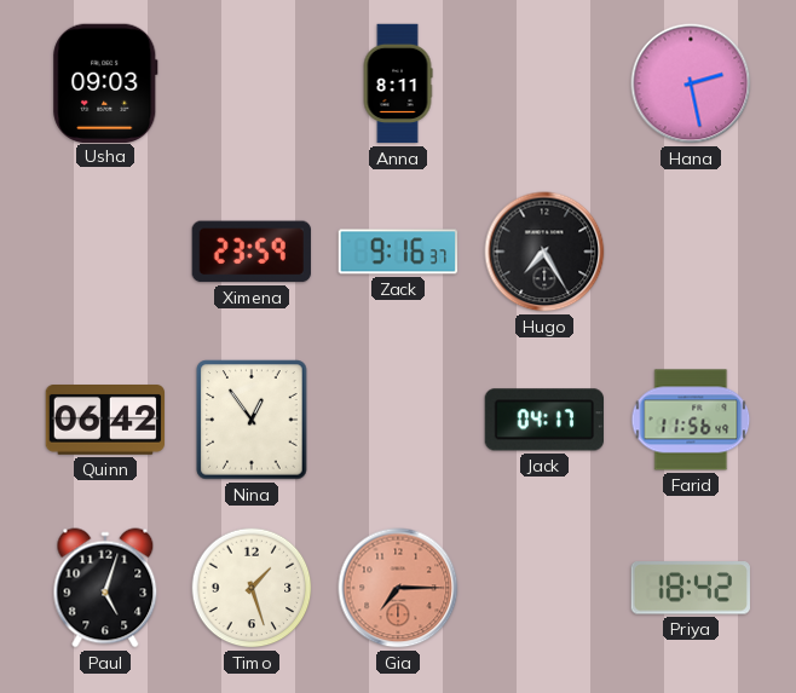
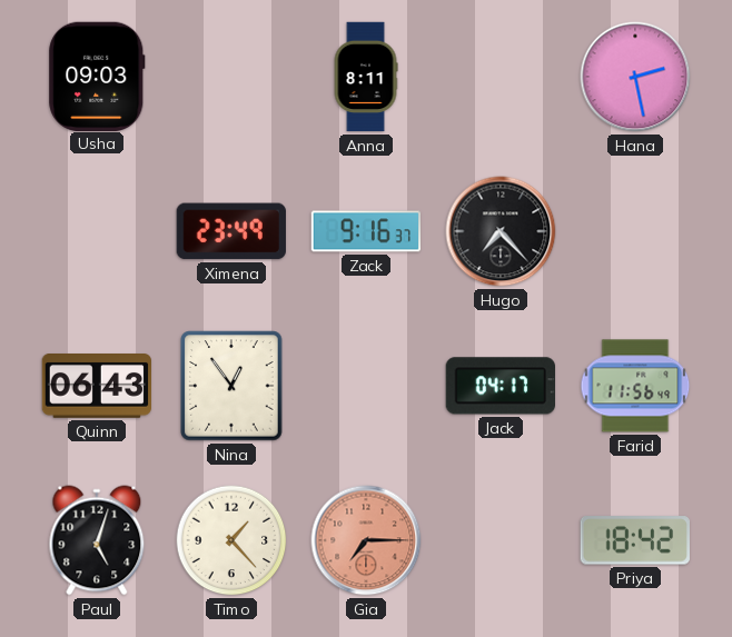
Ximena: 23:59 -> 23:49
Hugo: 7:25 -> 7:23
Quinn: 06:42 -> 06:43
Timo: 1:27 -> 1:23
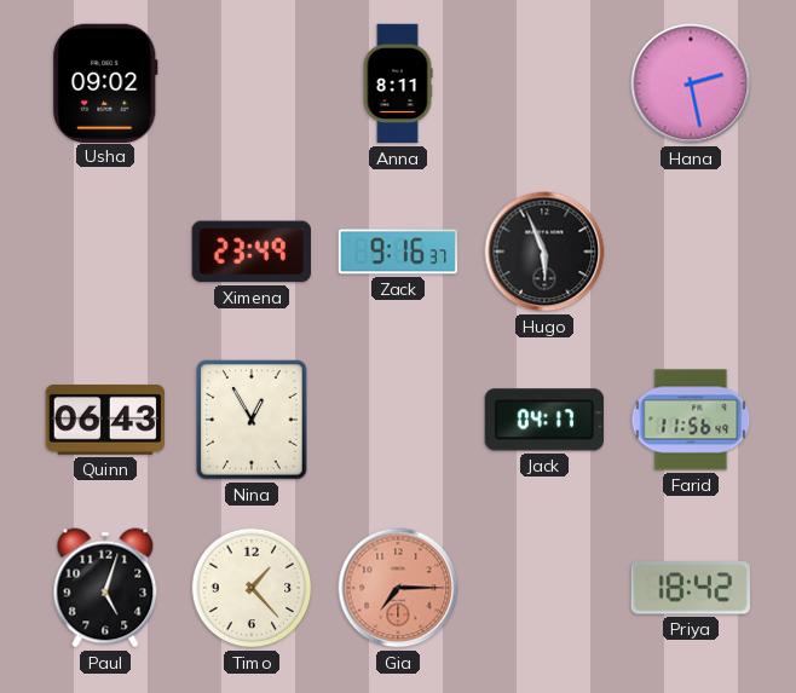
Usha: 09:03 -> 09:02
Hugo: 7:23 -> 5:56
Nina: 12:54 -> 12:55
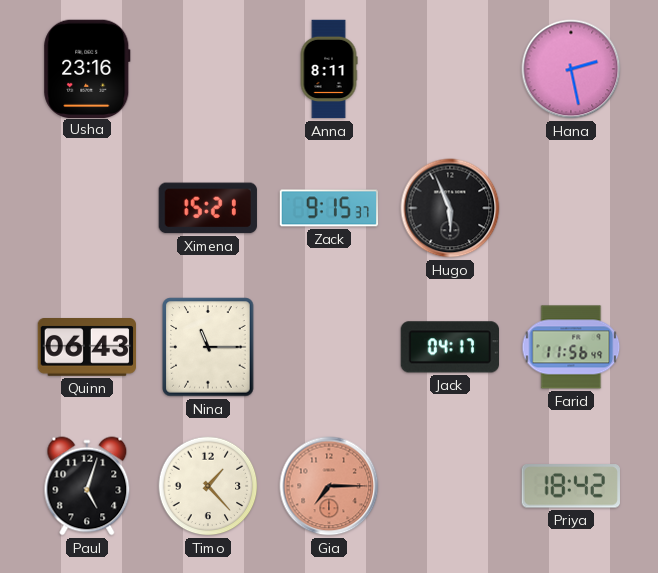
Usha: 09:02 -> 23:16
Ximena: 23:49 -> 15:21
Zack: 9:16 -> 9:15
Nina: 12:55 -> 11:15
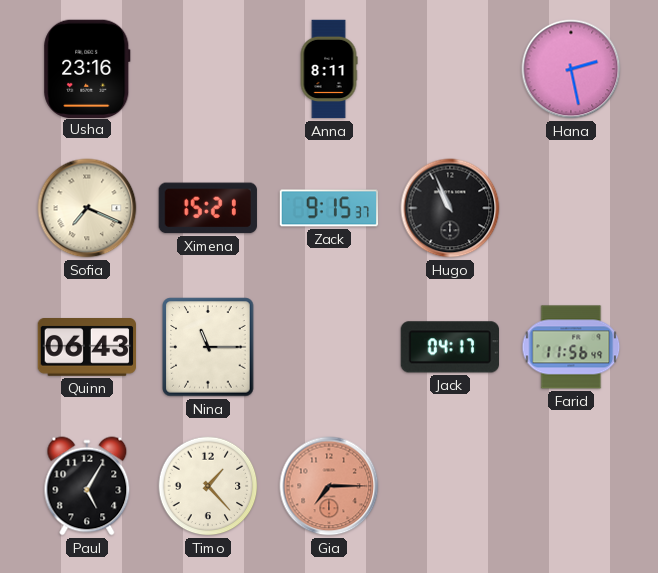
Sofia: none -> 7:19
Hugo: 5:56 -> 10:56
Paul: 5:03 -> 5:05
Priya: 18:42 -> none
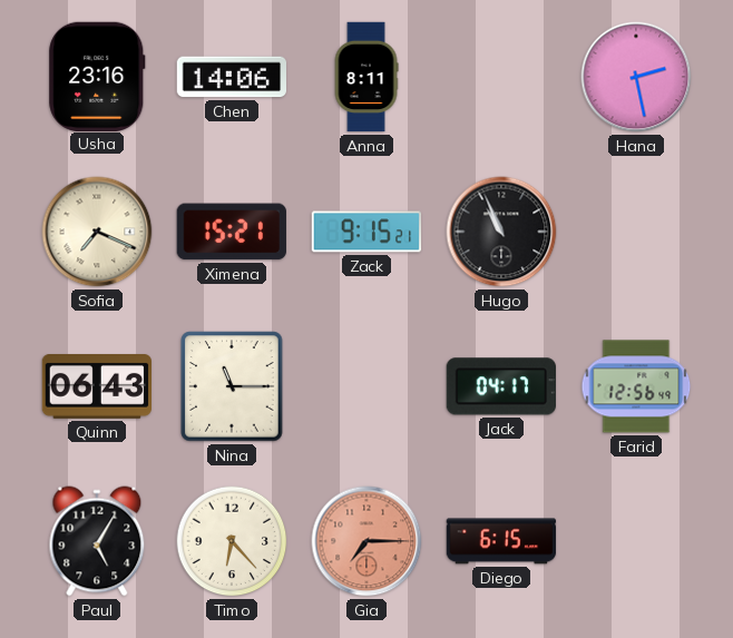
Chen: none -> 14:06
Zack: 9:15:37 -> 9:15:21
Farid: 11:56 -> 12:56
Timo: 1:23 -> 6:23
Diego: none -> 6:15
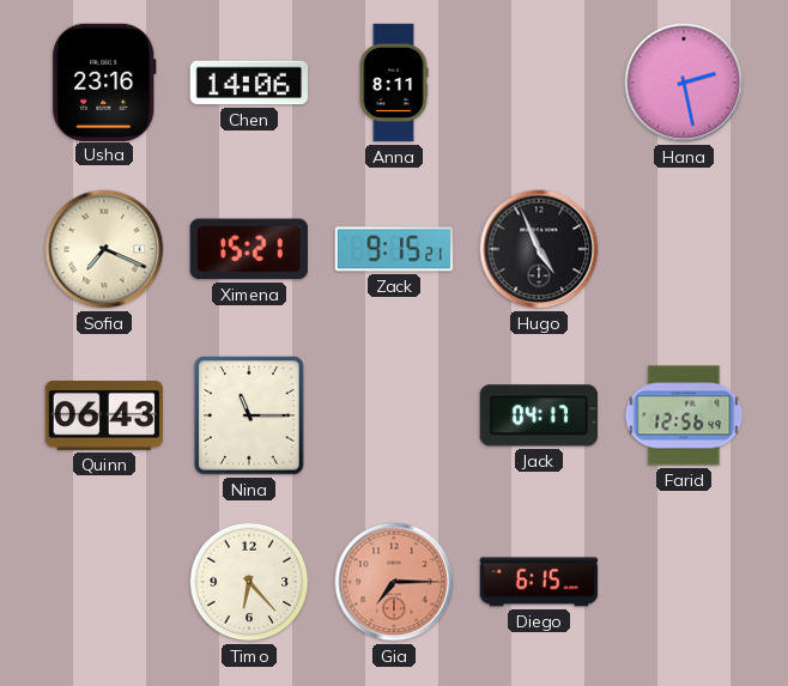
Hugo: 10:56 -> 4:56
Paul: 5:05 -> none
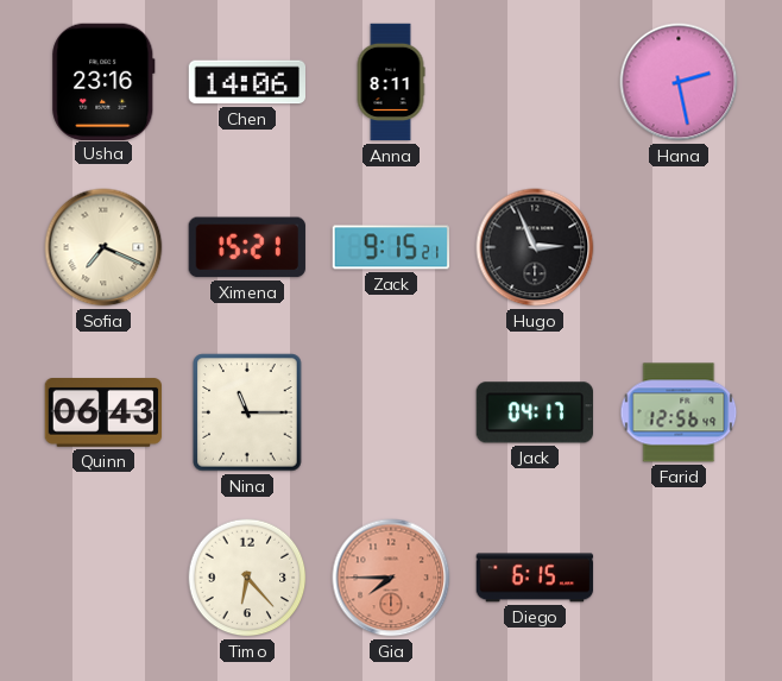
Hugo: 4:56 -> 2:56
Gia: 7:15 -> 7:45
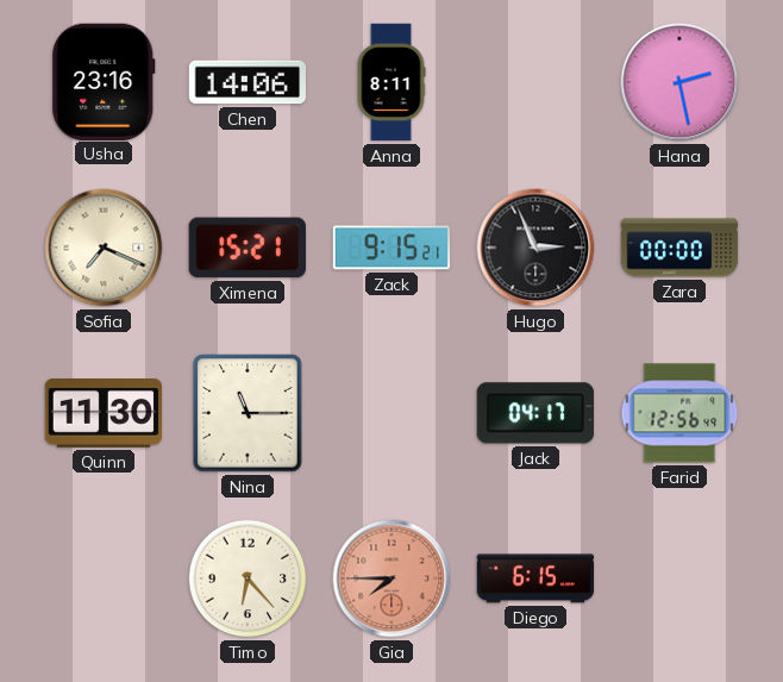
Zara: none -> 00:00
Quinn: 06:43 -> 11:30
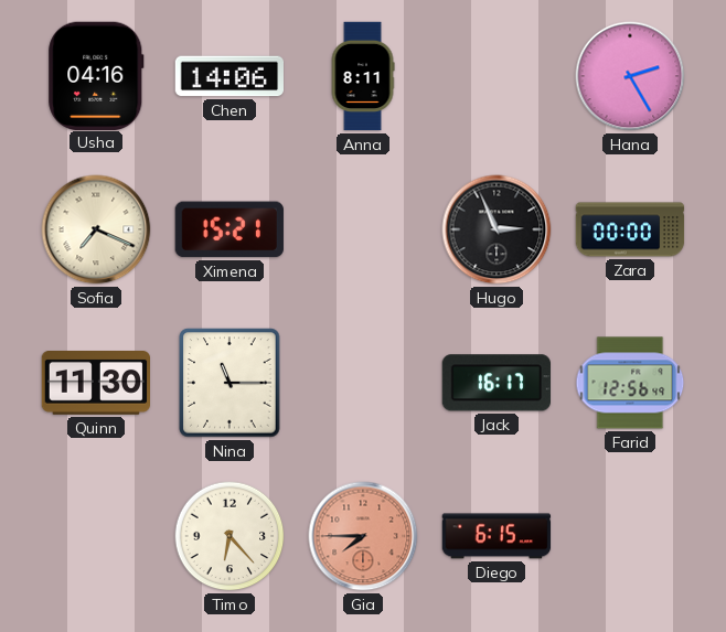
Usha: 23:16 -> 04:16
Hana: 2:28 -> 2:25
Zack: 9:15 -> none
Jack: 04:17 -> 16:17
